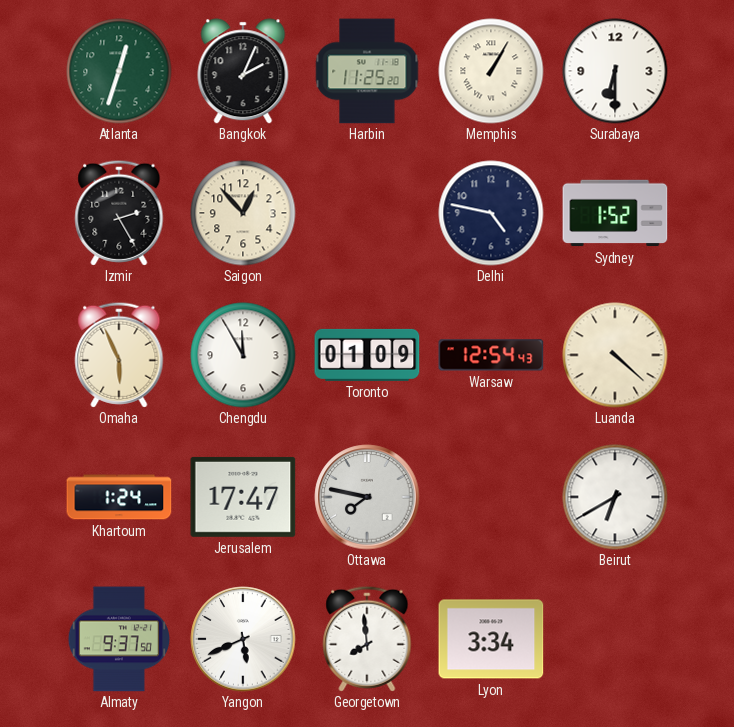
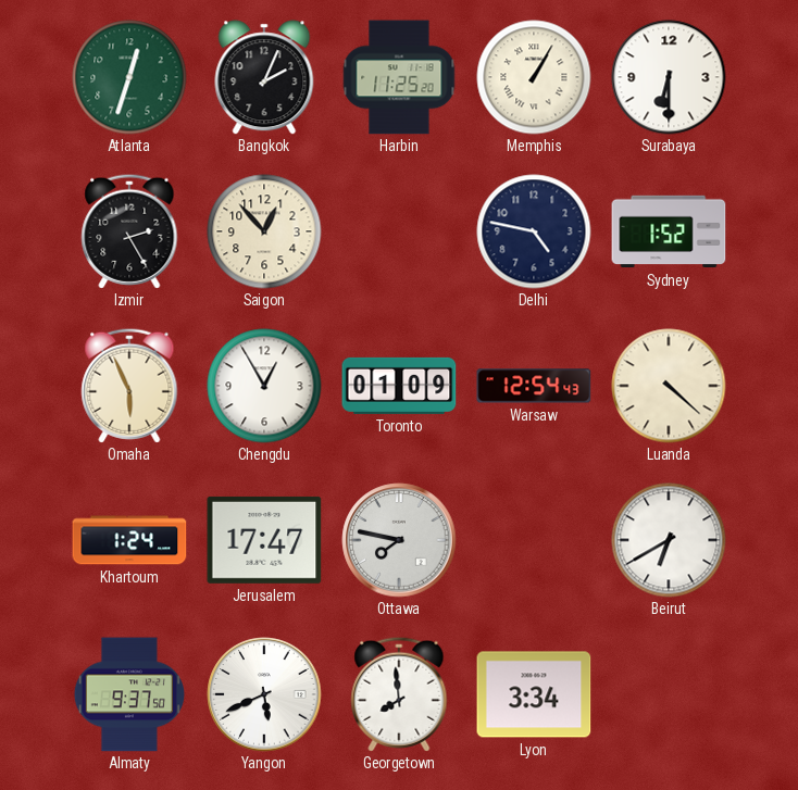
Chengdu: 11:55 -> 12:55
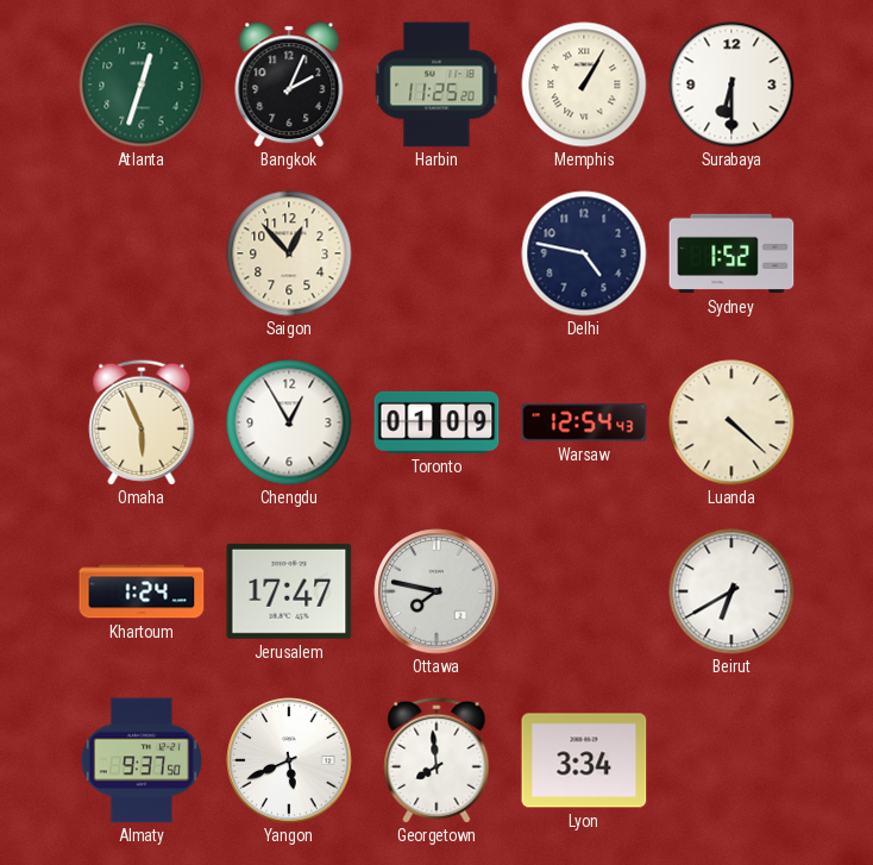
Izmir: 2:25 -> none
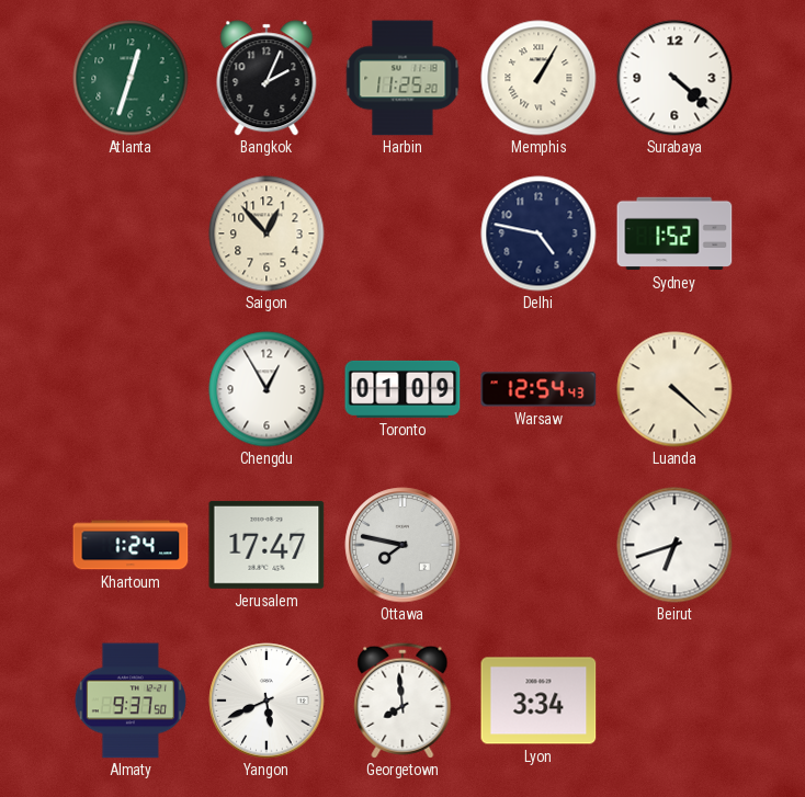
Surabaya: 6:30 -> 4:22
Omaha: 5:56 -> none
Beirut: 6:40 -> 6:42
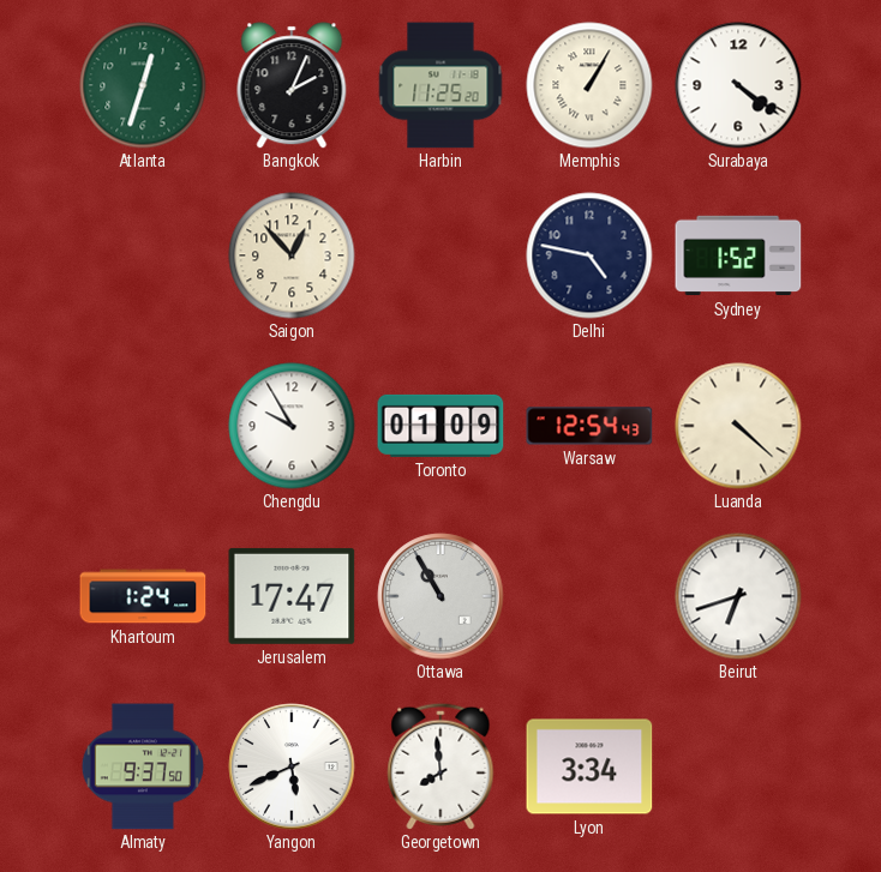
Surabaya: 4:22 -> 4:21
Chengdu: 12:55 -> 9:55
Ottawa: 7:47 -> 10:55
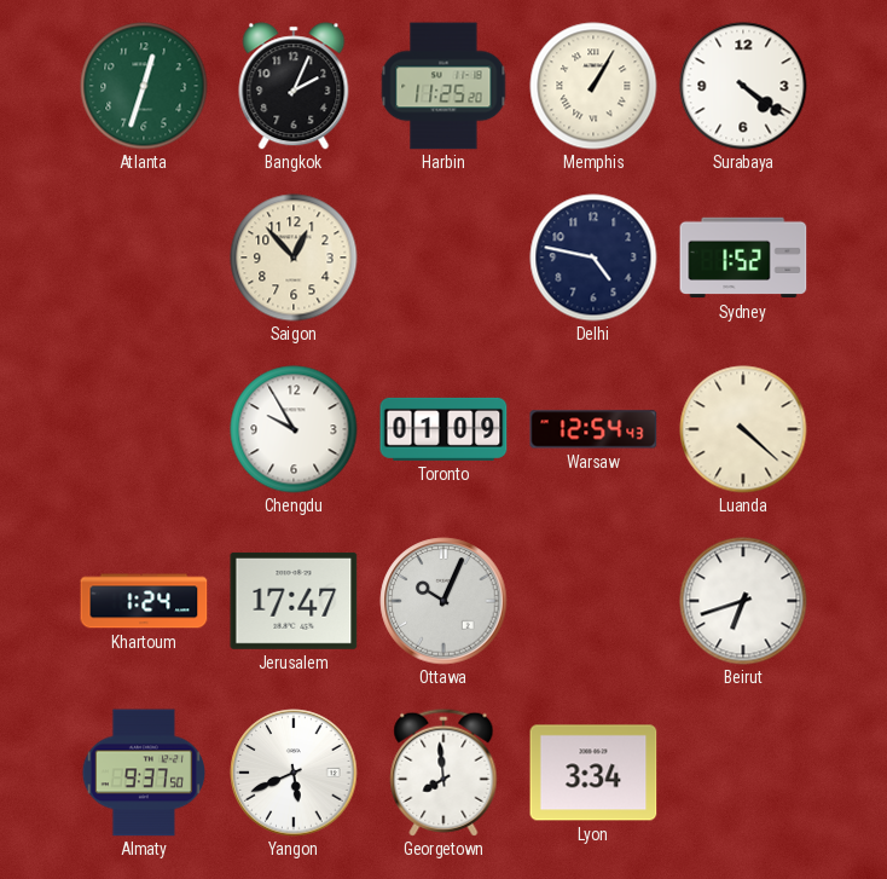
Ottawa: 10:55 -> 10:04
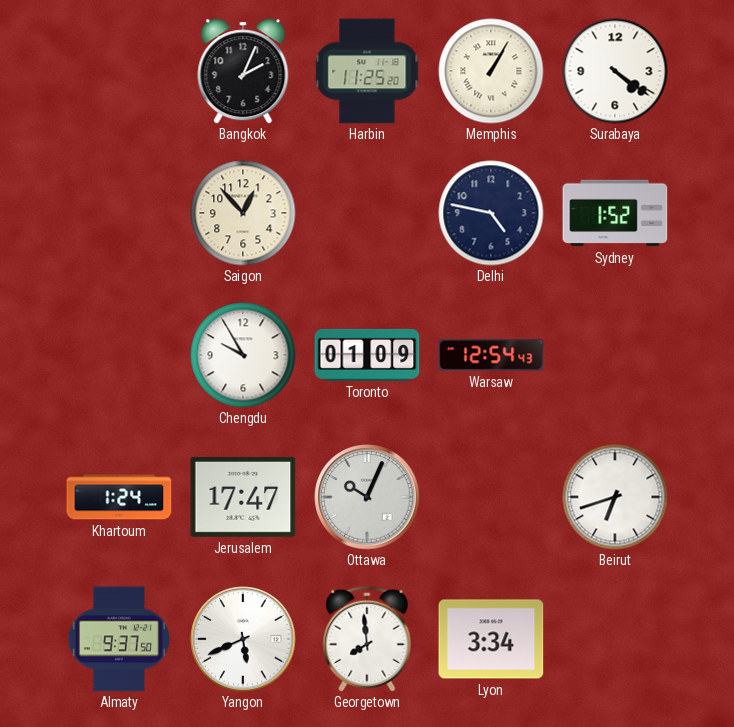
Atlanta: 12:33 -> none
Luanda: 4:22 -> none
